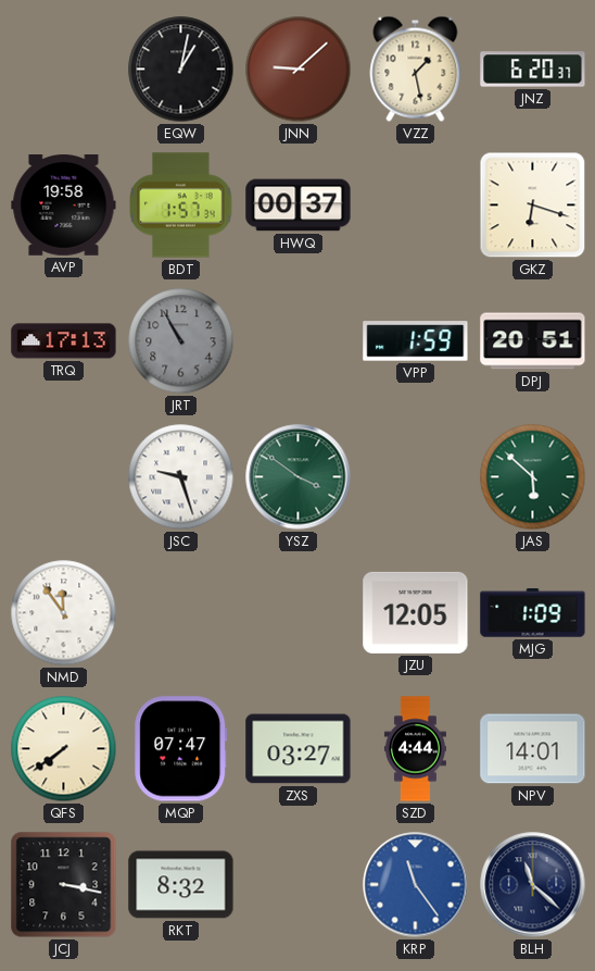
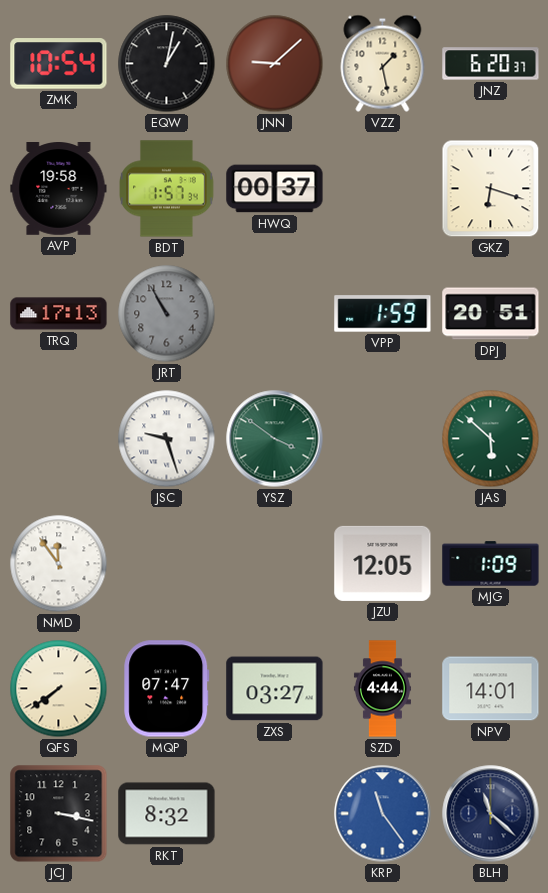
ZMK: none -> 10:54
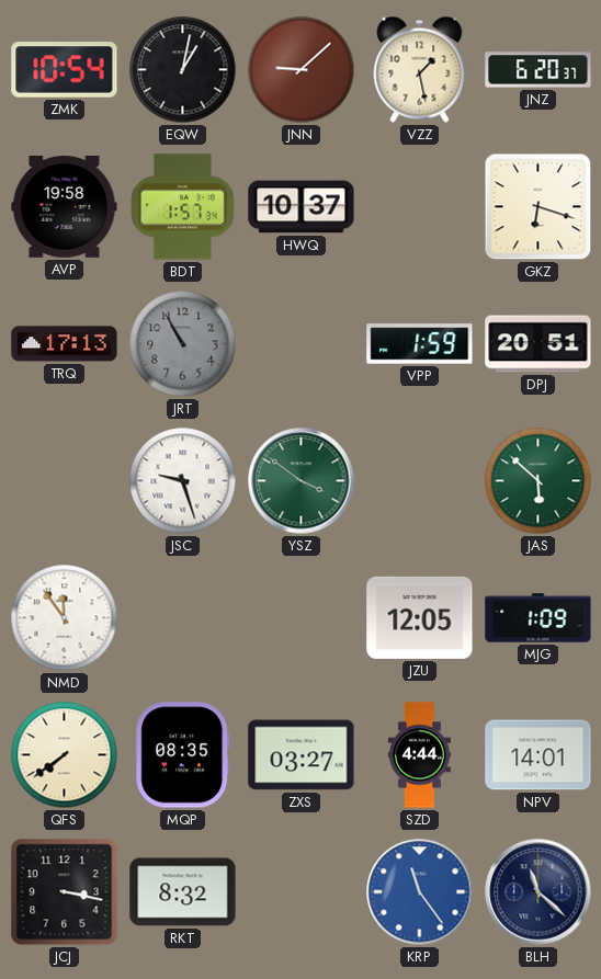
HWQ: 00:37 -> 10:37
MQP: 07:47 -> 08:35
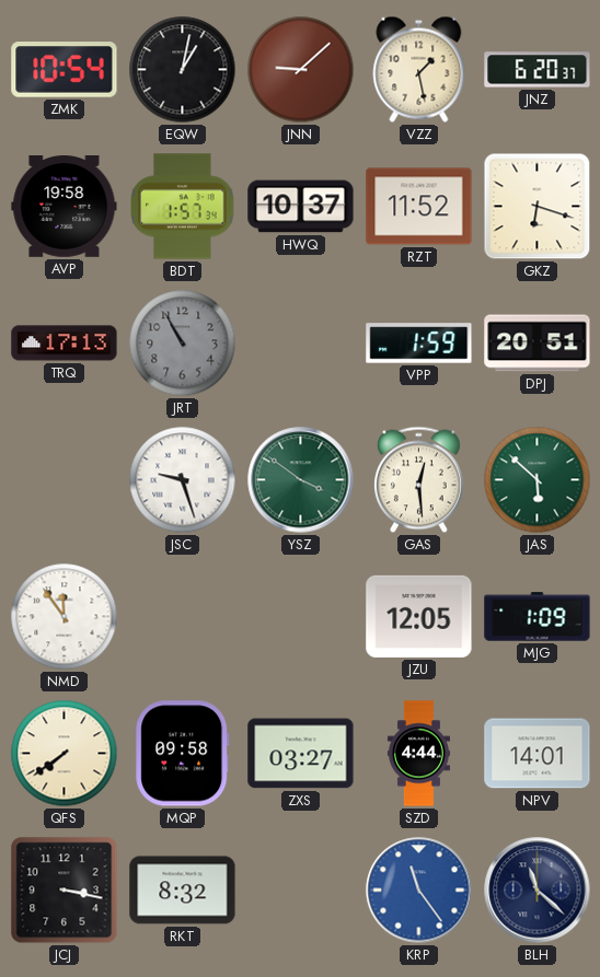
RZT: none -> 11:52
GAS: none -> 12:29
MQP: 08:35 -> 09:58
